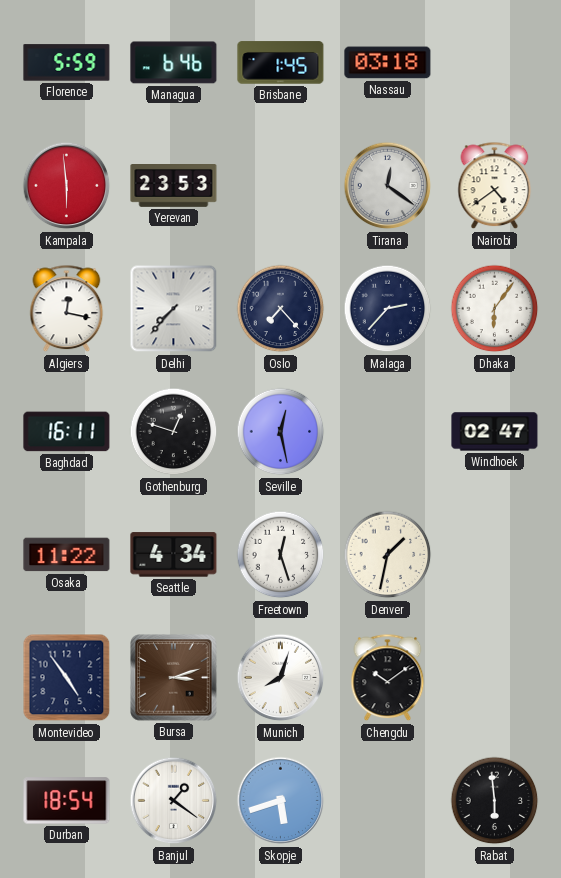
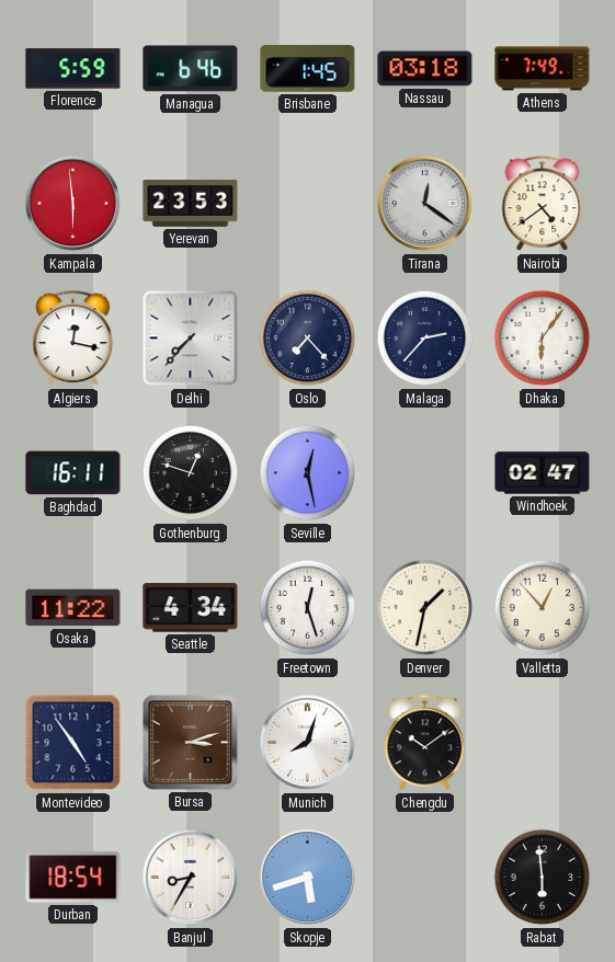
Athens: none -> 7:49
Valletta: none -> 12:53
Banjul: 1:21 -> 8:35
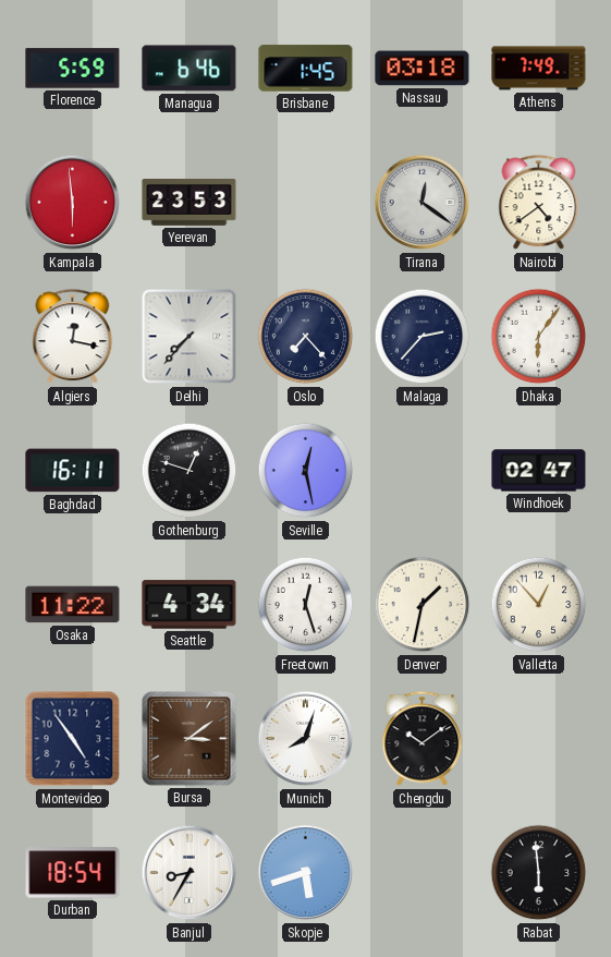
Bursa: 3:12 -> 3:09
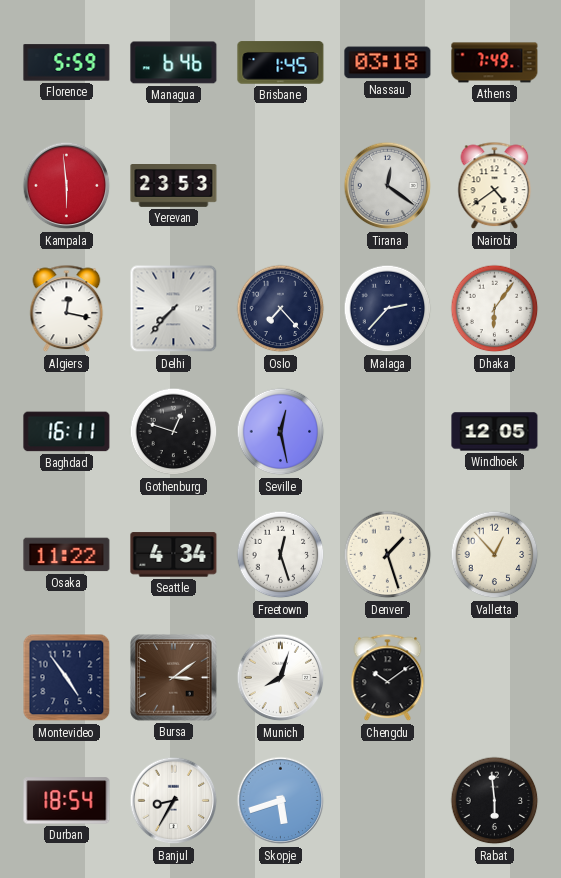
Windhoek: 02:47 -> 12:05
Denver: 1:32 -> 1:27
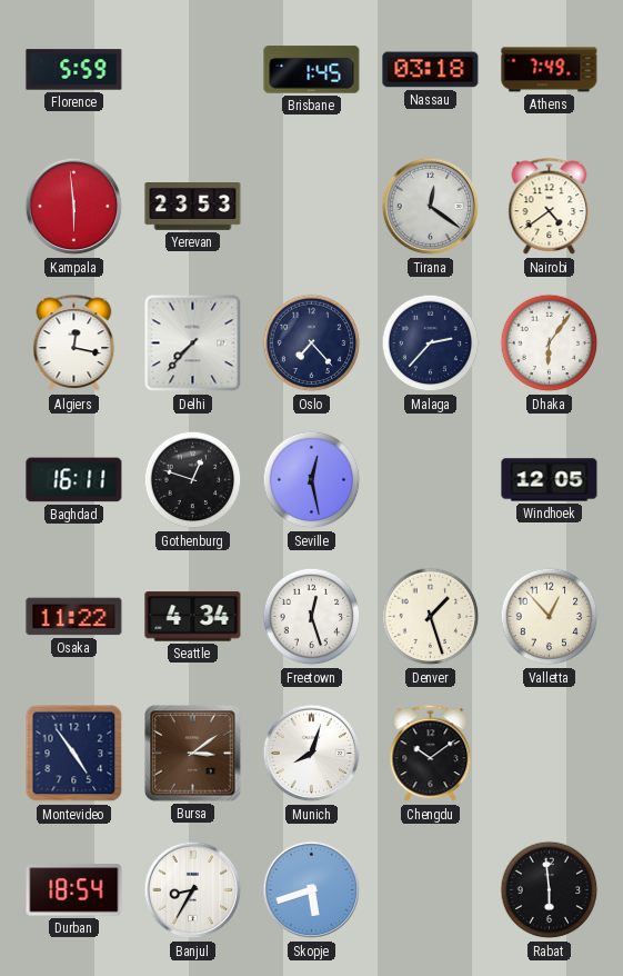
Managua: 6:46 -> none
